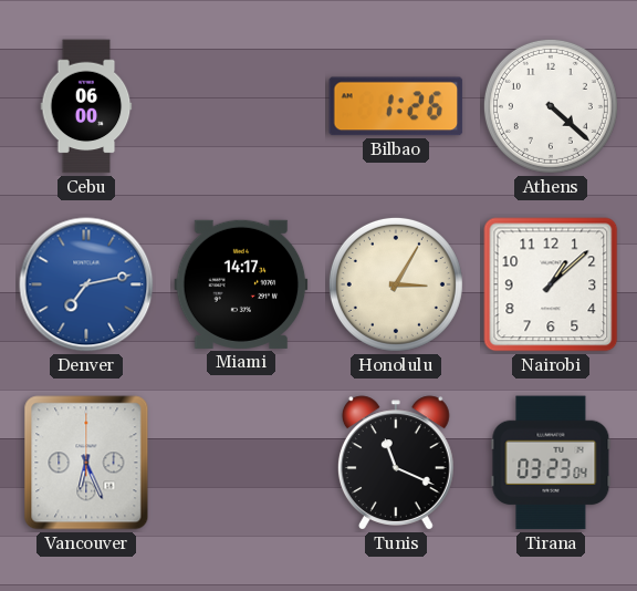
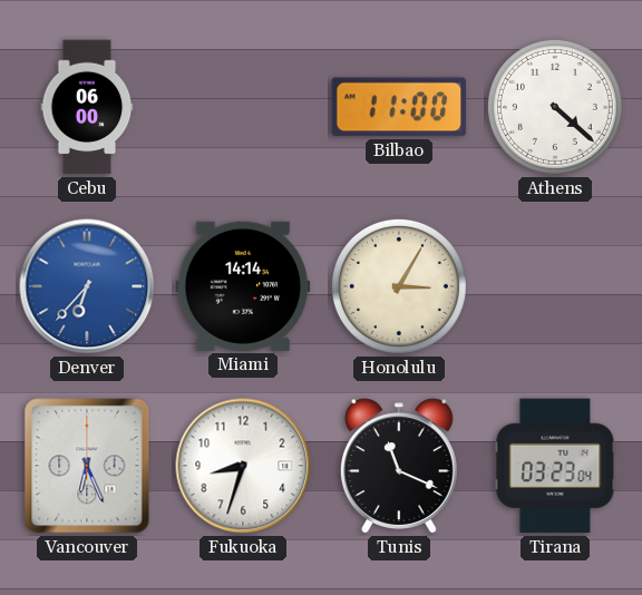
Bilbao: 1:26 -> 11:00
Denver: 7:13 -> 6:37
Miami: 14:17 -> 14:14
Nairobi: 1:08 -> none
Fukuoka: none -> 8:33
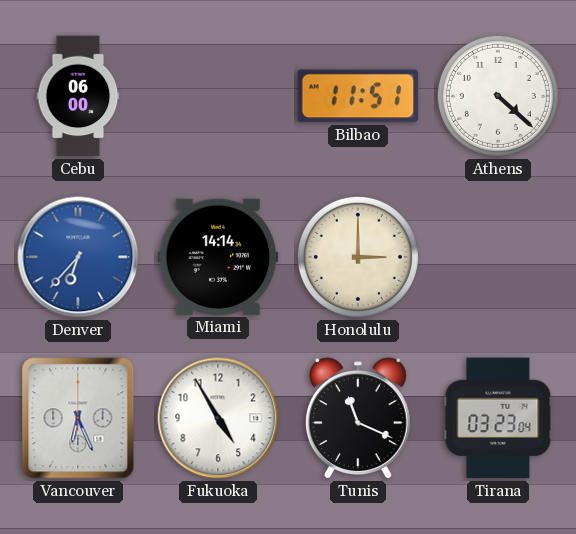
Bilbao: 11:00 -> 11:51
Honolulu: 3:05 -> 3:00
Fukuoka: 8:33 -> 4:55
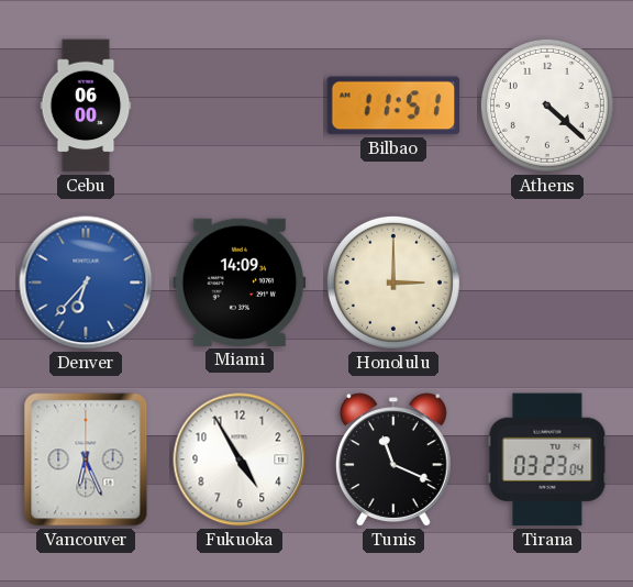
Miami: 14:14 -> 14:09
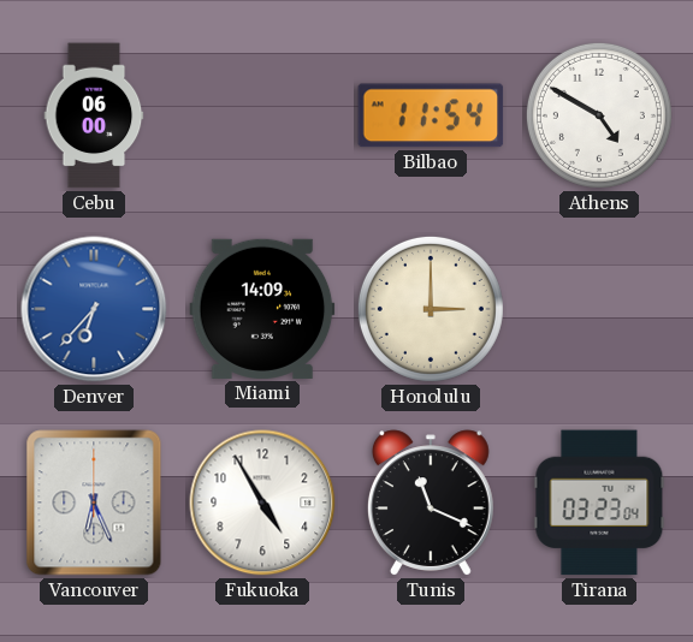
Bilbao: 11:51 -> 11:54
Athens: 4:22 -> 4:50
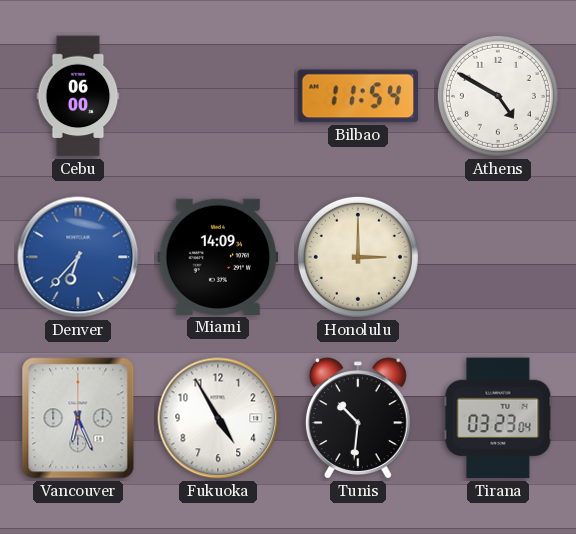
Tunis: 11:19 -> 10:31
